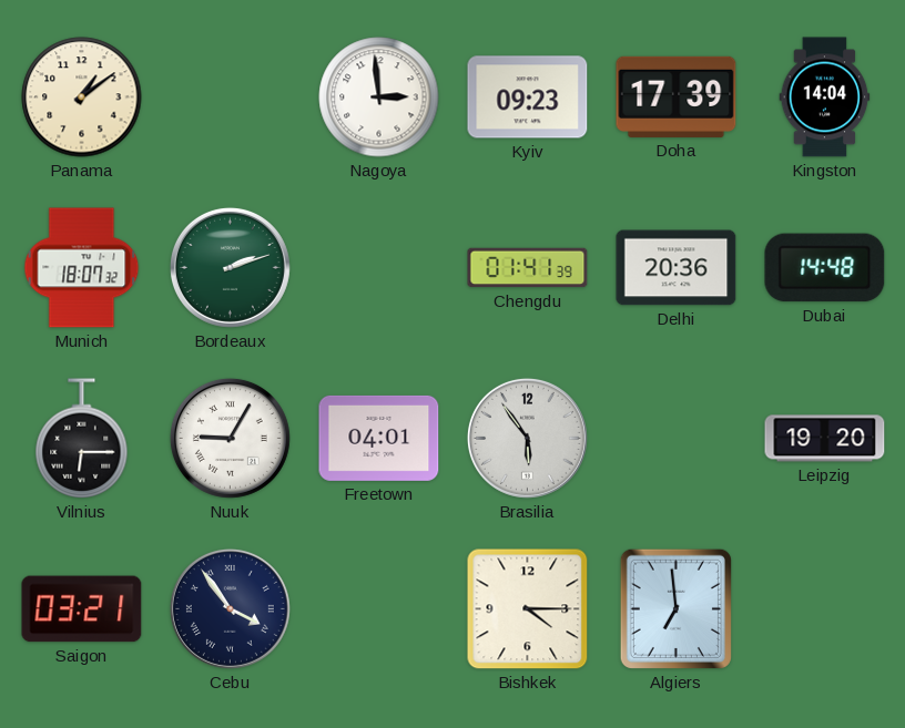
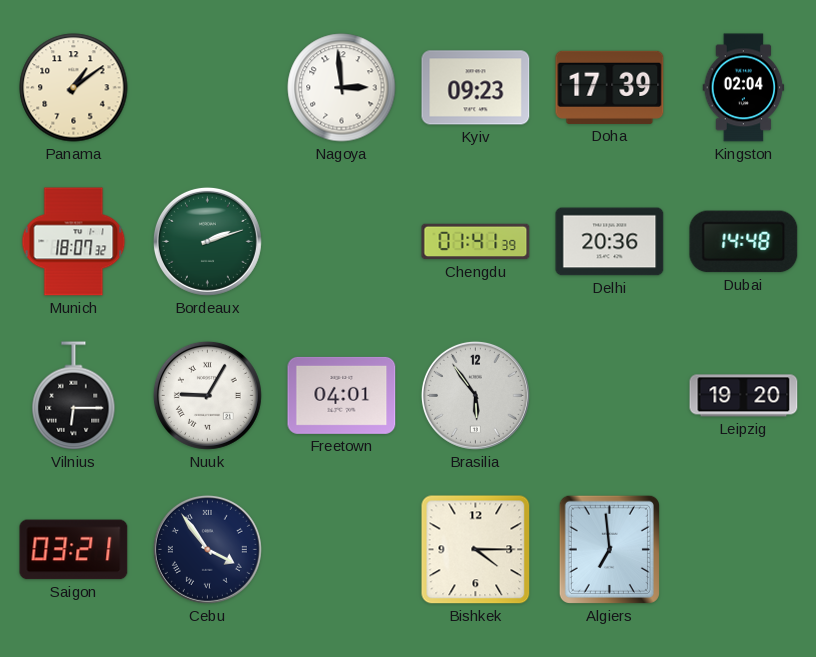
Kingston: 14:04 -> 02:04
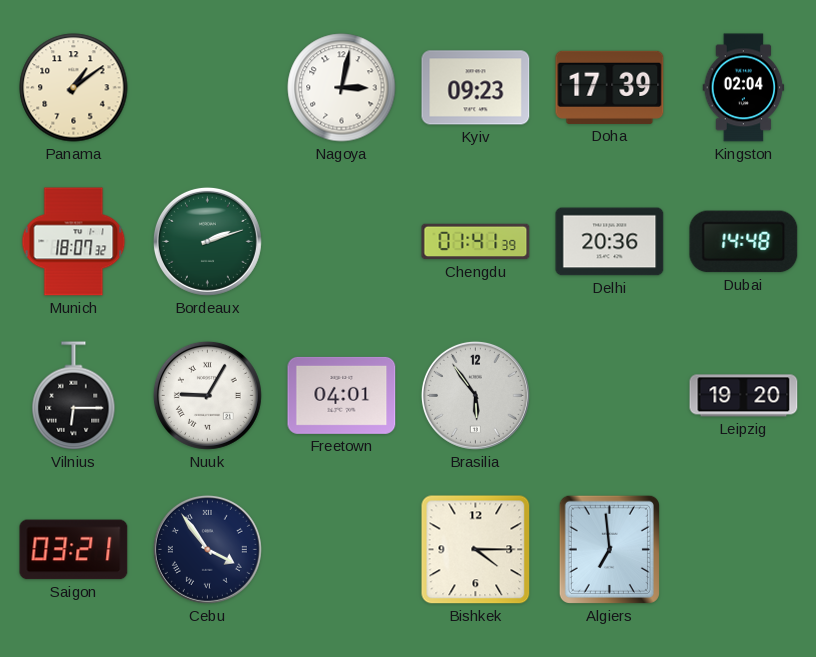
Nagoya: 2:59 -> 3:02
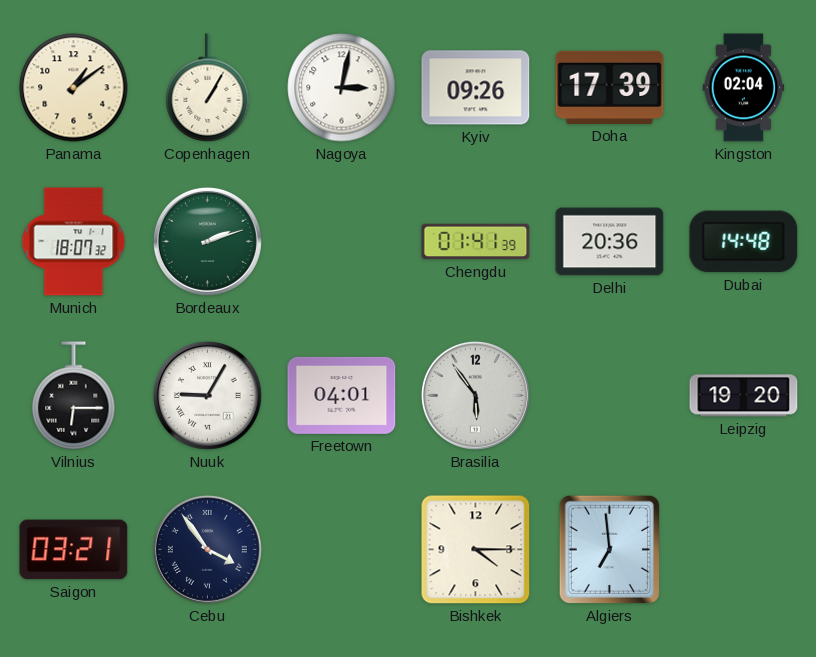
Copenhagen: none -> 1:05
Kyiv: 09:23 -> 09:26
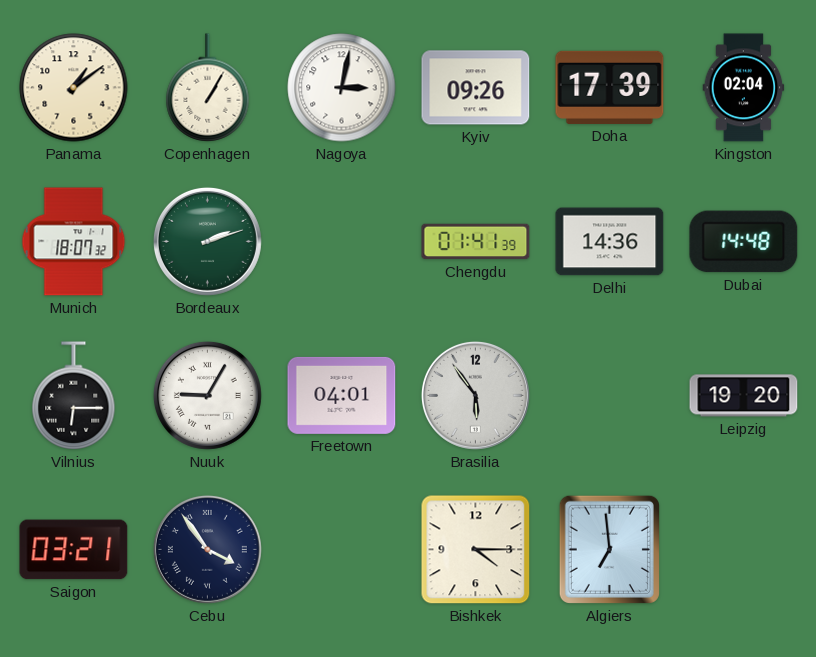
Delhi: 20:36 -> 14:36
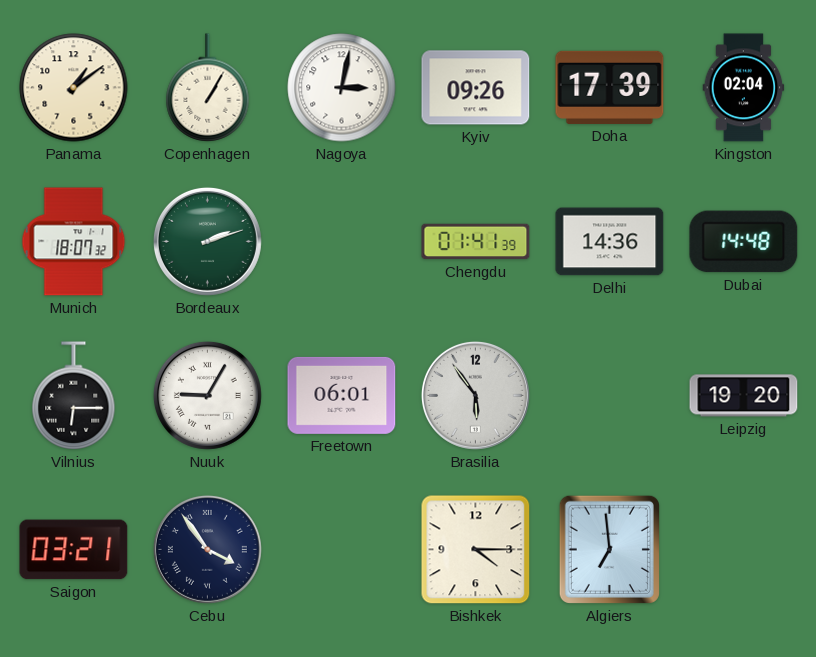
Freetown: 04:01 -> 06:01
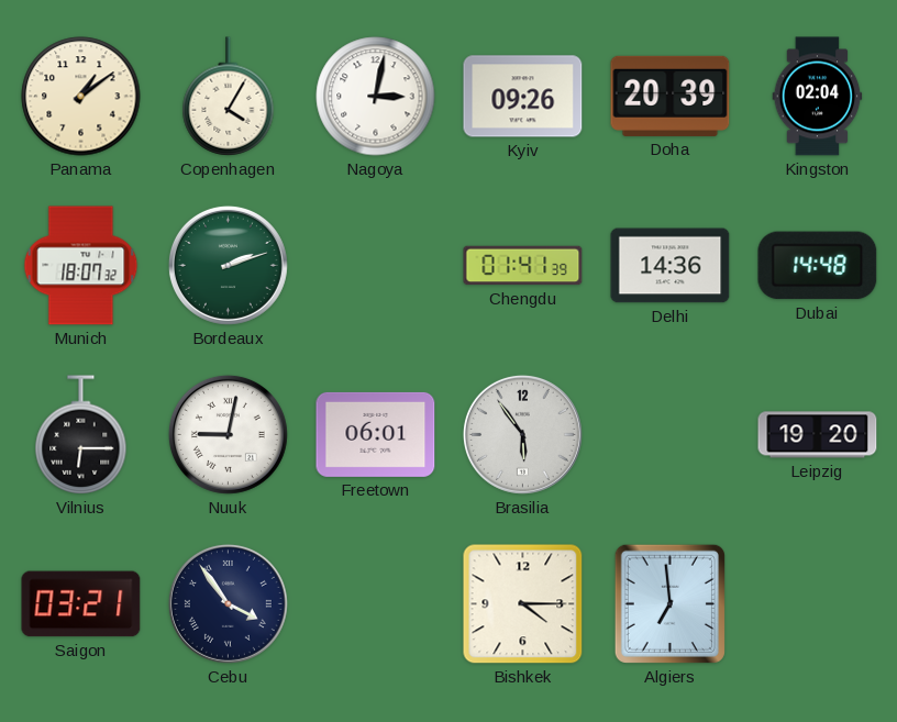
Copenhagen: 1:05 -> 4:05
Doha: 17:39 -> 20:39
Nuuk: 9:05 -> 9:02
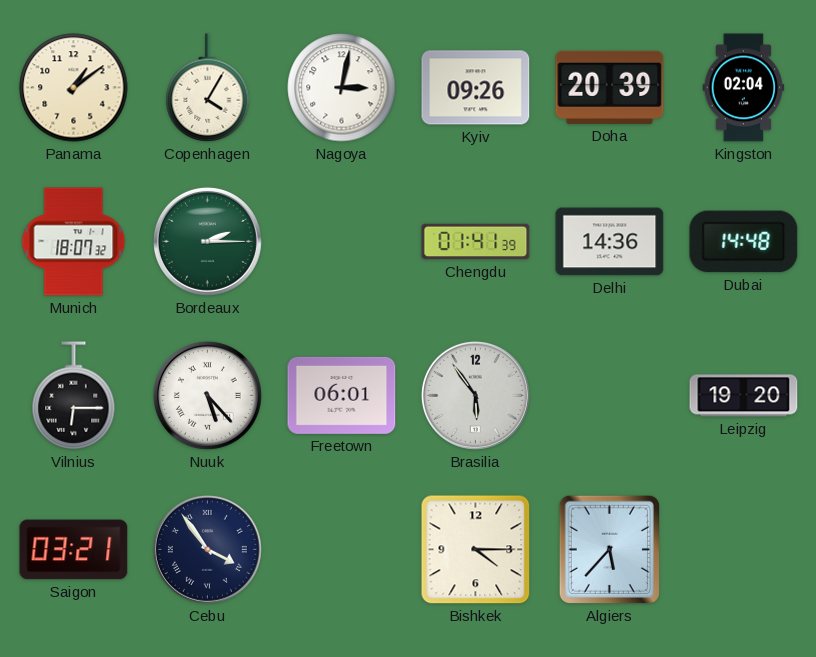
Bordeaux: 2:12 -> 2:15
Nuuk: 9:02 -> 5:23
Algiers: 6:59 -> 5:37
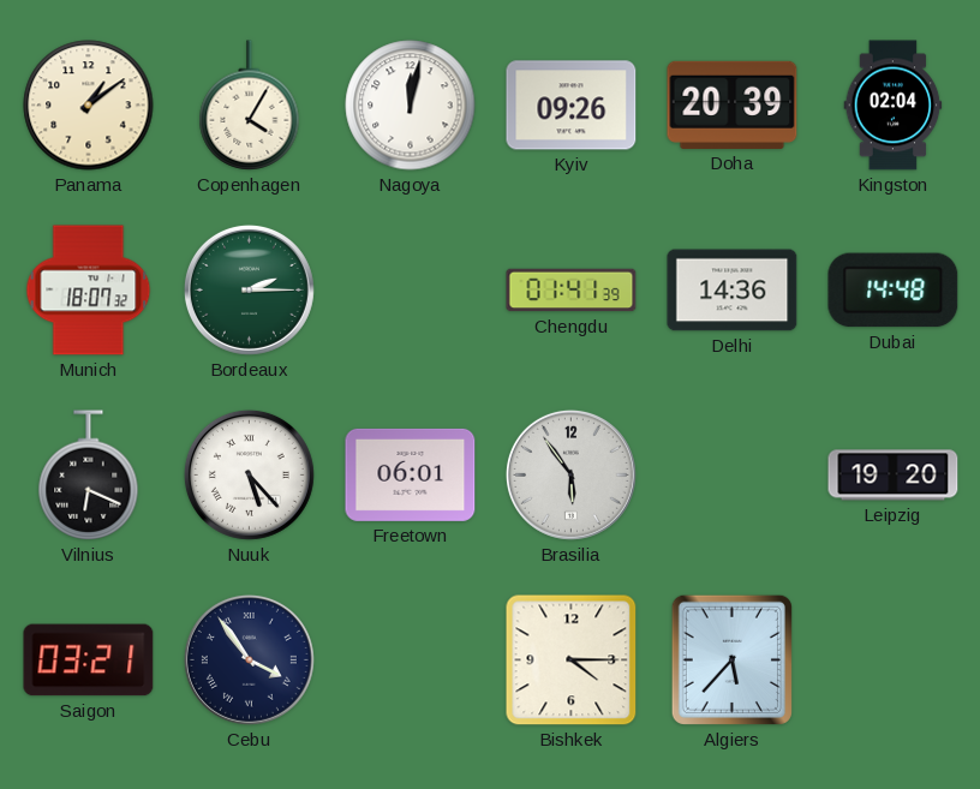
Nagoya: 3:02 -> 12:02
Vilnius: 6:15 -> 6:19
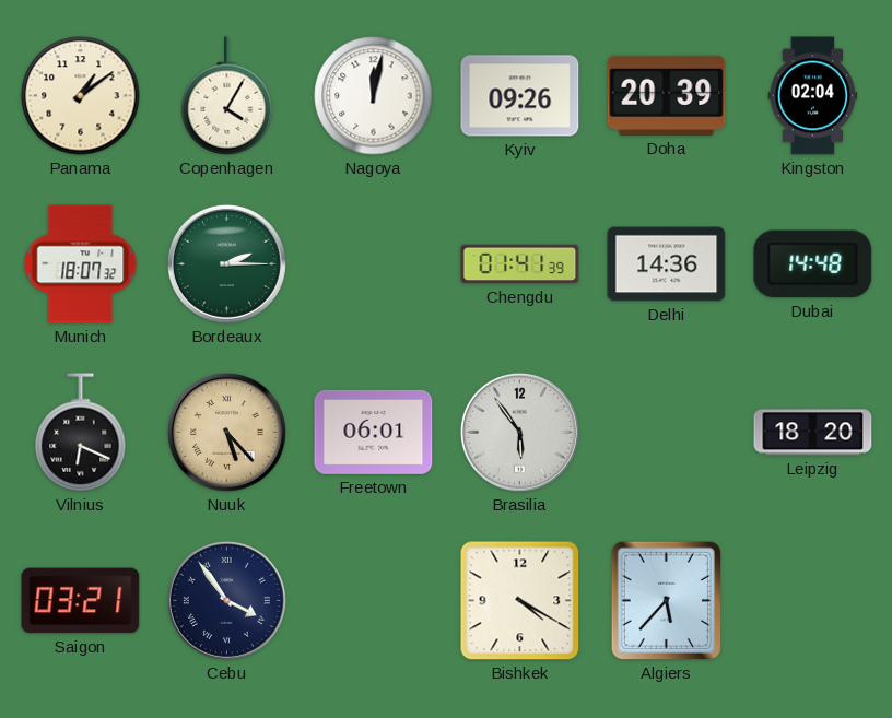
Nuuk dial: white -> champagne
Leipzig: 19:20 -> 18:20
Bishkek: 4:15 -> 4:20
